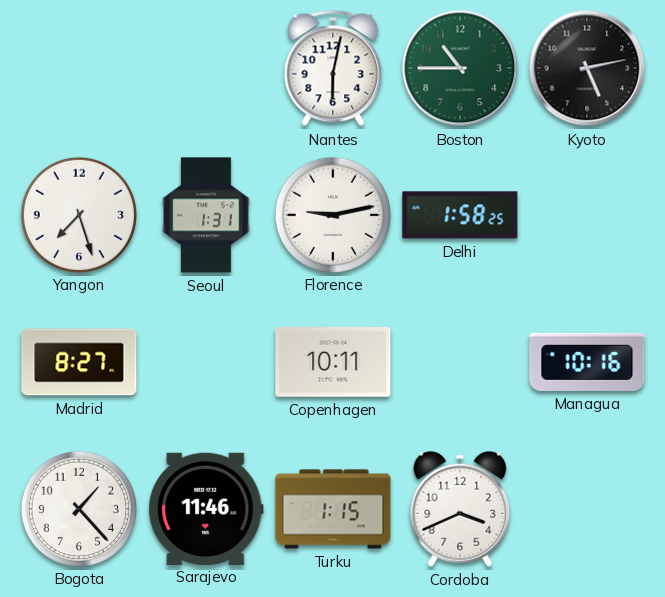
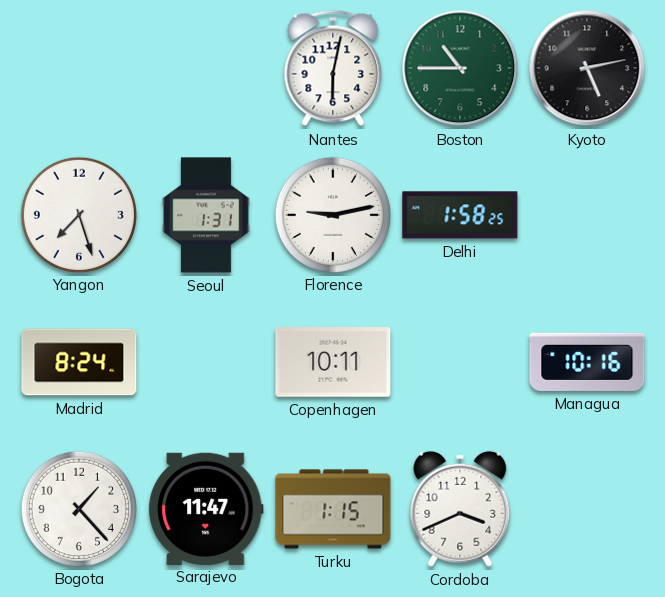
Madrid: 8:27 -> 8:24
Sarajevo: 11:46 -> 11:47
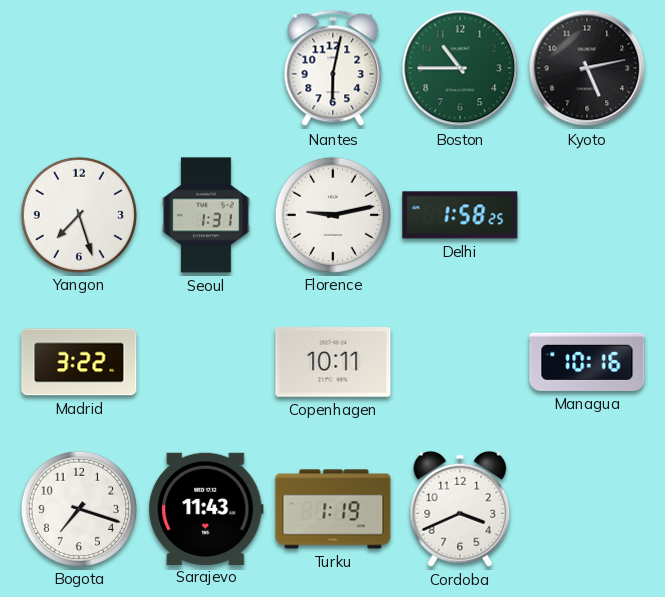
Madrid: 8:24 -> 3:22
Bogota: 1:23 -> 7:18
Sarajevo: 11:47 -> 11:43
Turku: 1:15 -> 1:19
